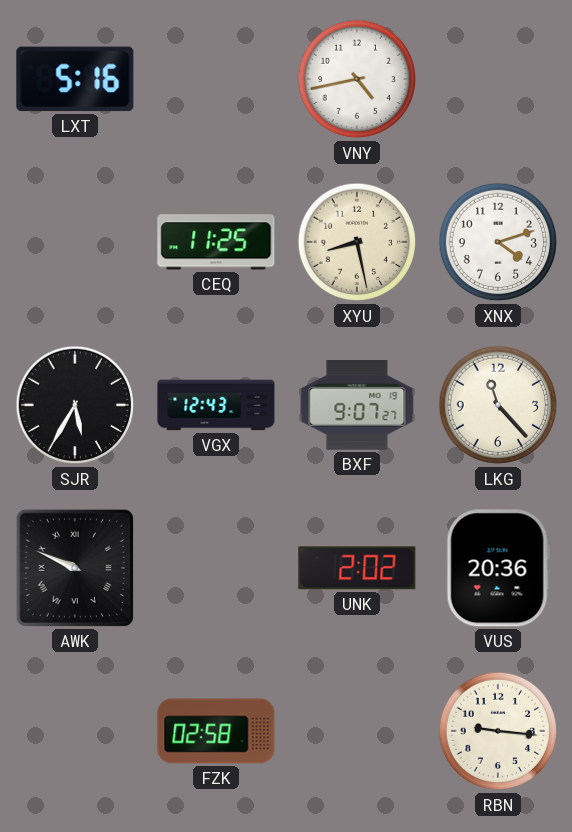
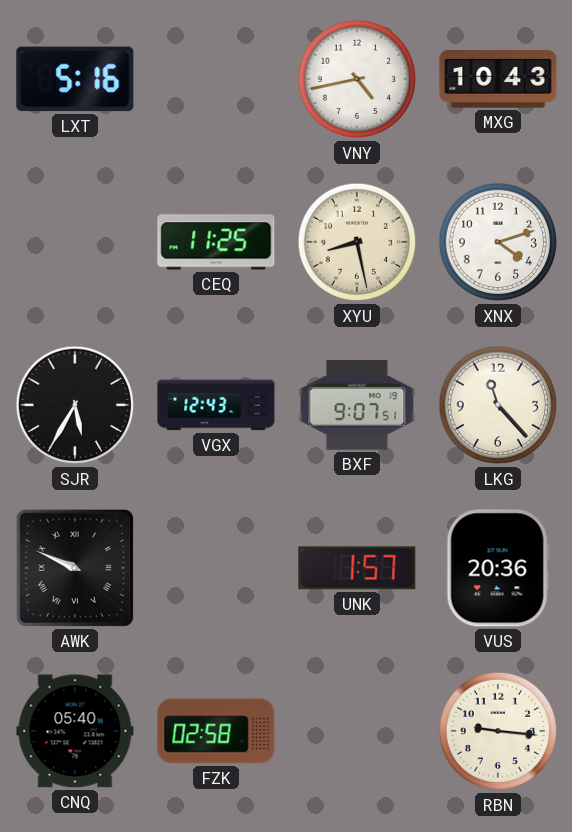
MXG: none -> 10:43
BXF: 9:07:27 -> 9:07:51
UNK: 2:02 -> 1:57
CNQ: none -> 05:40
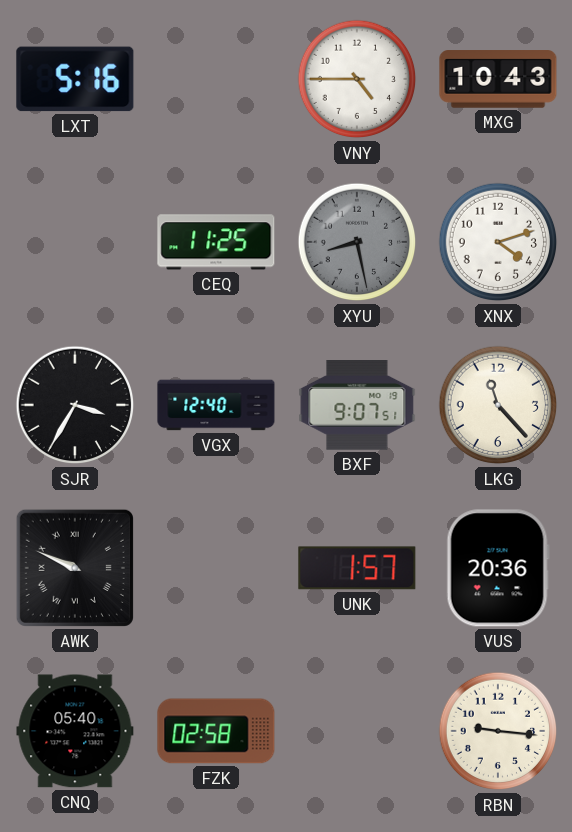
VNY: 4:43 -> 4:45
XYU dial: cream -> grey
SJR: 5:35 -> 3:35
VGX: 12:43 -> 12:40
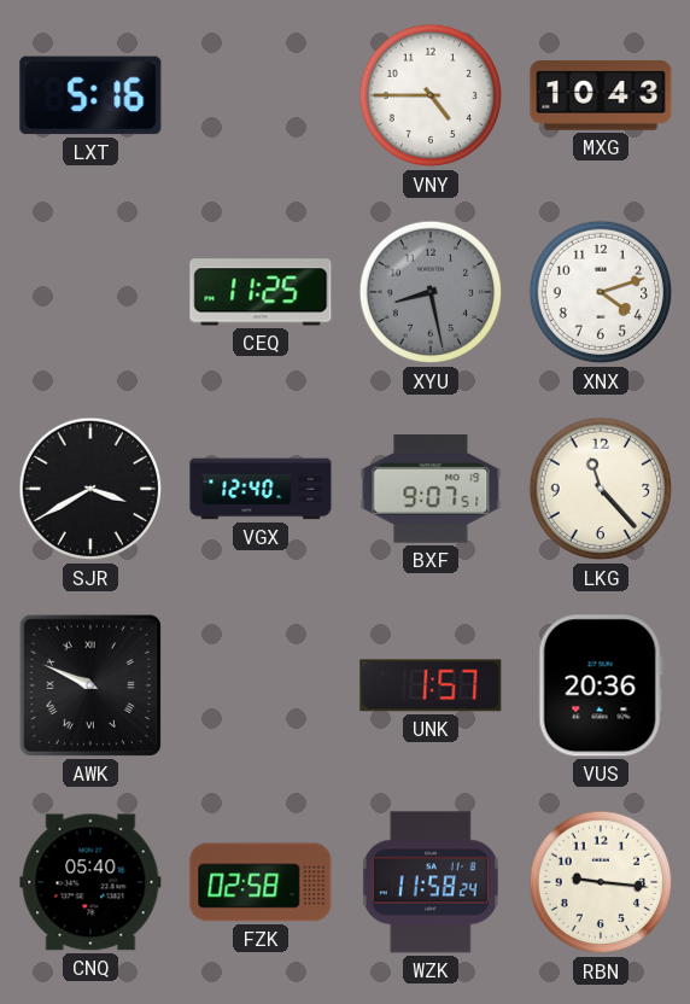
SJR: 3:35 -> 3:40
WZK: none -> 11:58
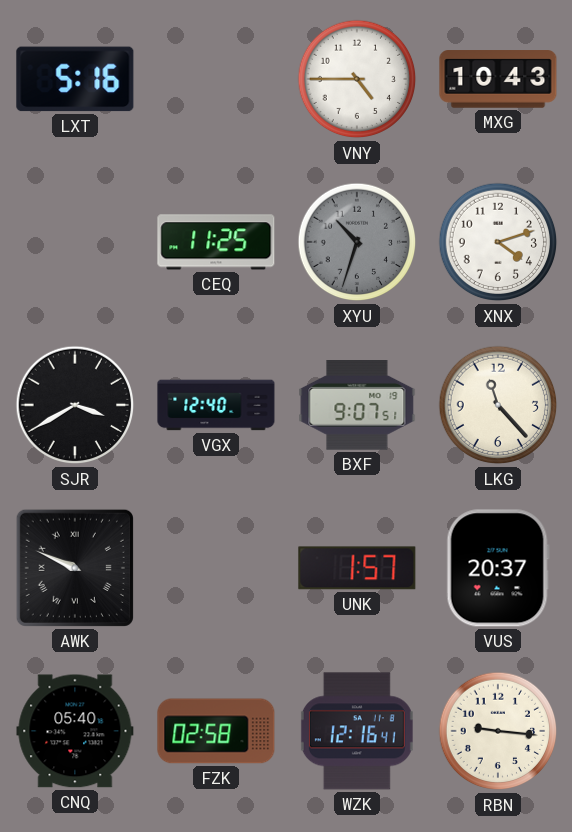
XYU: 8:28 -> 10:33
VUS: 20:36 -> 20:37
WZK: 11:58 -> 12:16
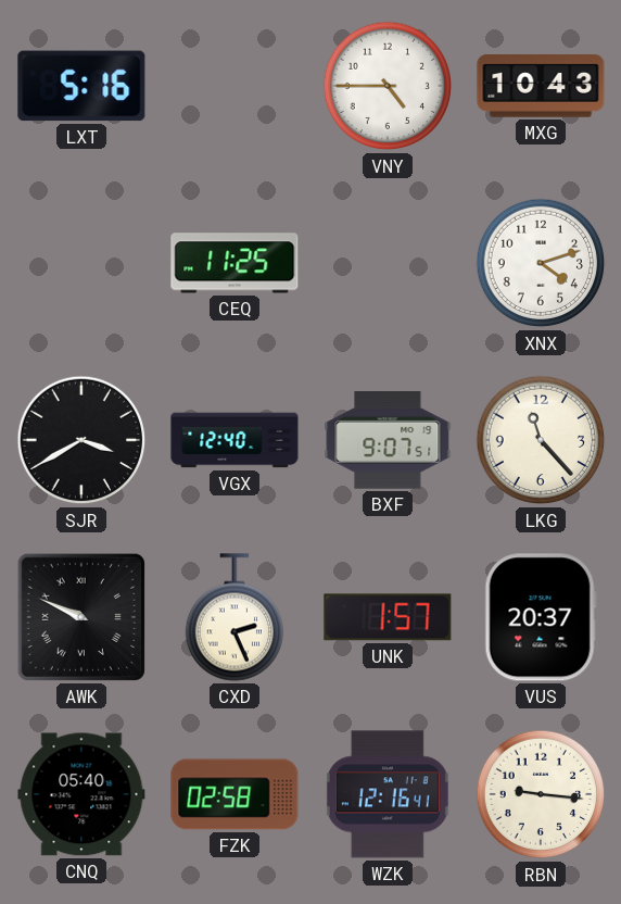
XYU: 10:33 -> none
CXD: none -> 2:26
